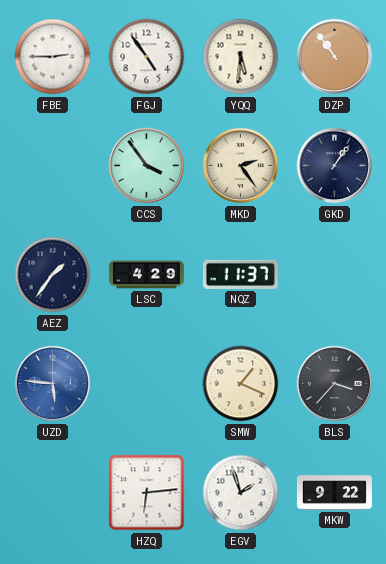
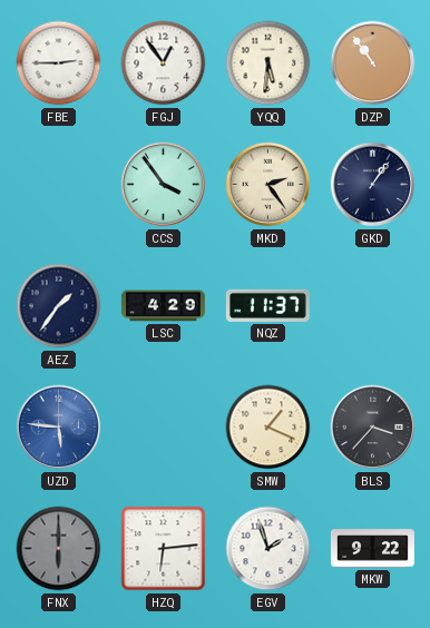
FGJ: 4:54 -> 12:54
FNX: none -> 6:00
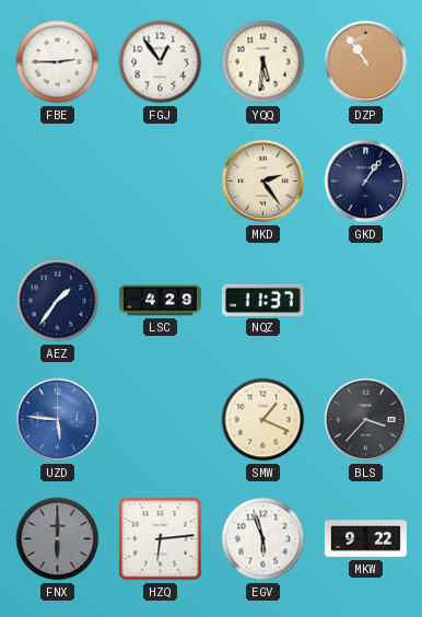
CCS: 3:54 -> none
EGV: 1:57 -> 5:57
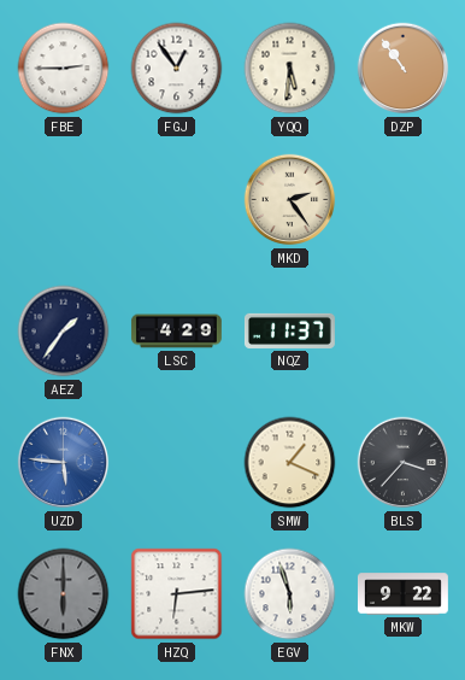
GKD: 1:06 -> none
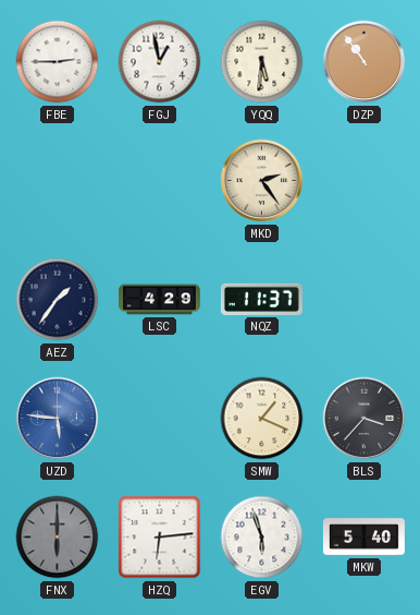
FGJ: 12:54 -> 12:58
MKW: 9:22 -> 5:40
